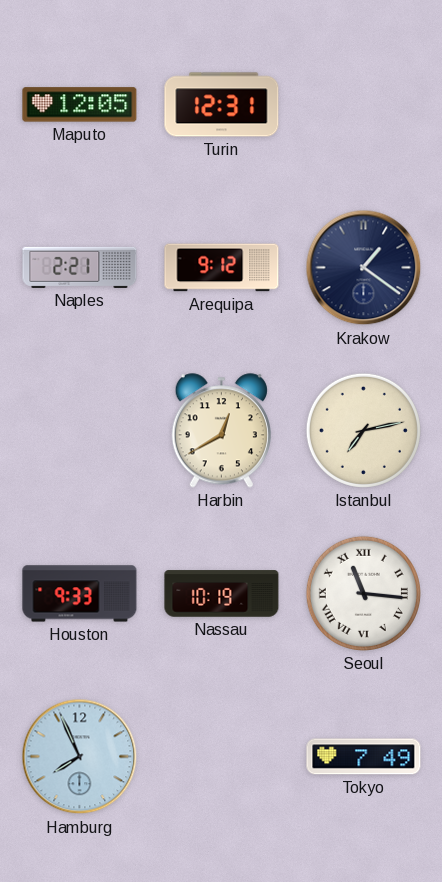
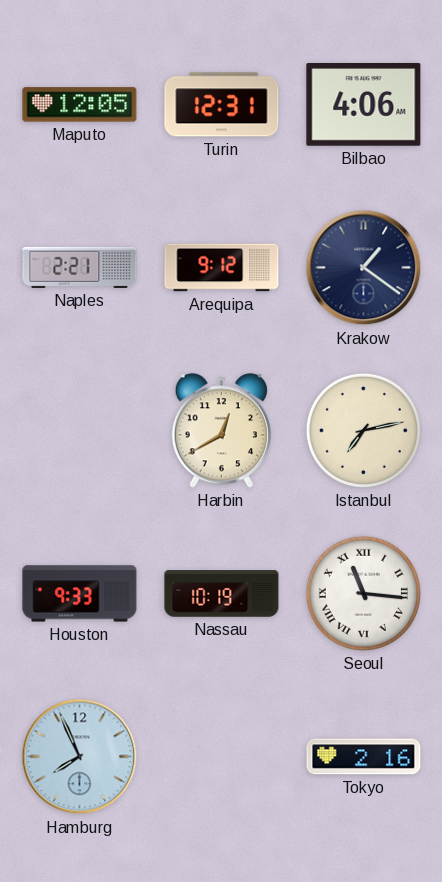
Bilbao: none -> 4:06
Tokyo: 7:49 -> 2:16
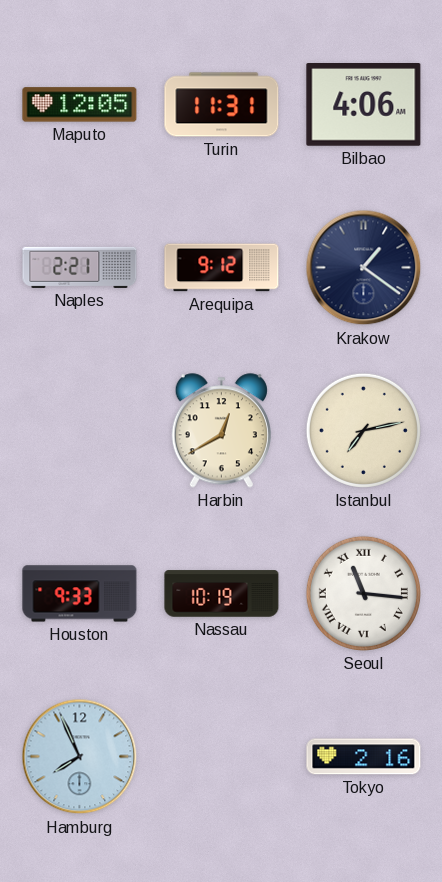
Turin: 12:31 -> 11:31
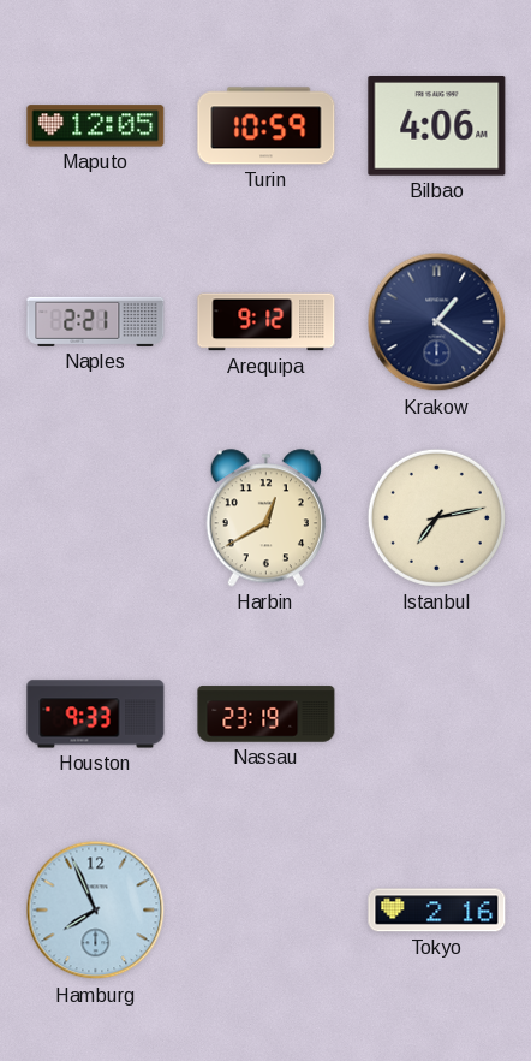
Turin: 11:31 -> 10:59
Nassau: 10:19 -> 23:19
Seoul: 11:16 -> none
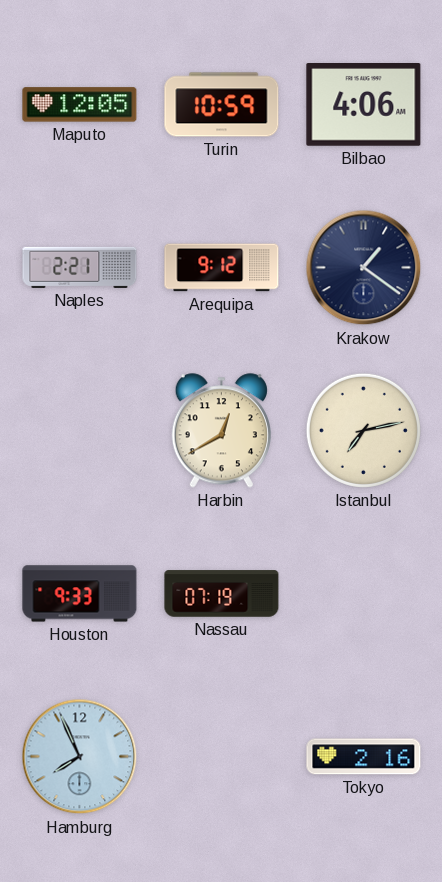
Nassau: 23:19 -> 07:19
